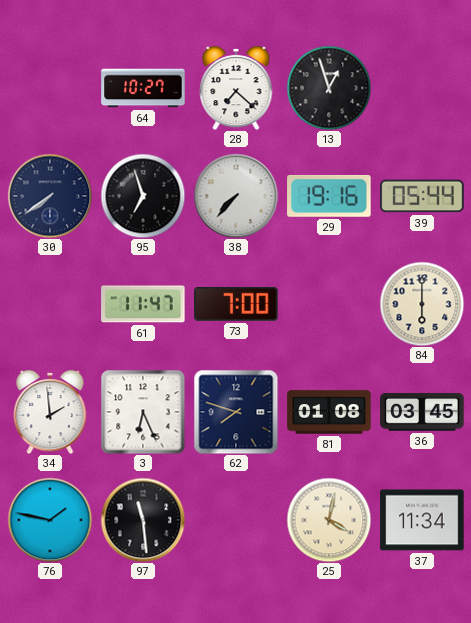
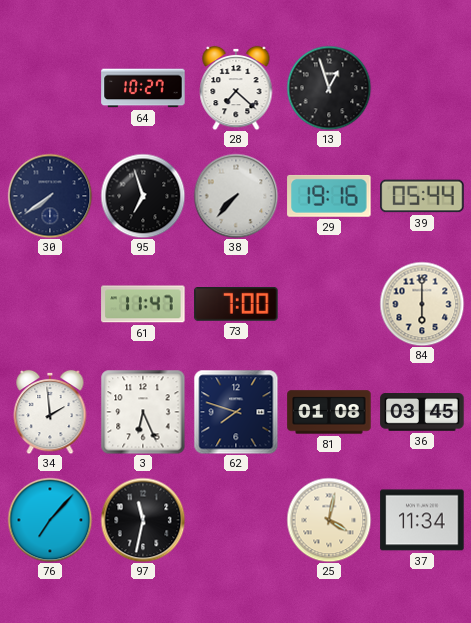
76: 1:47 -> 7:07
97: 11:29 -> 11:32
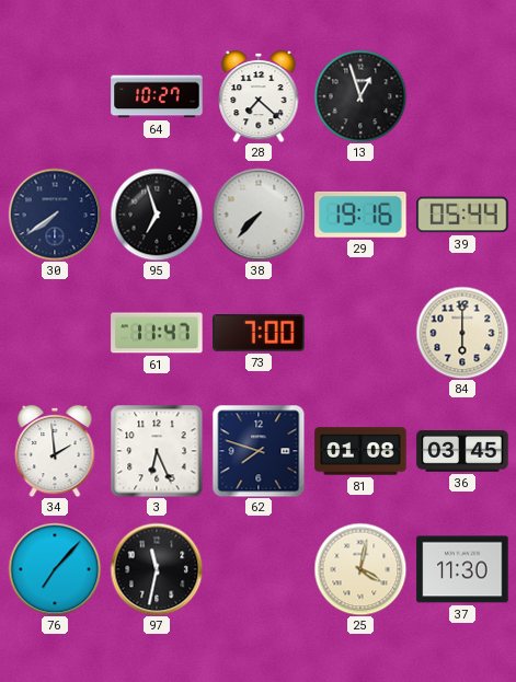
37: 11:34 -> 11:30
